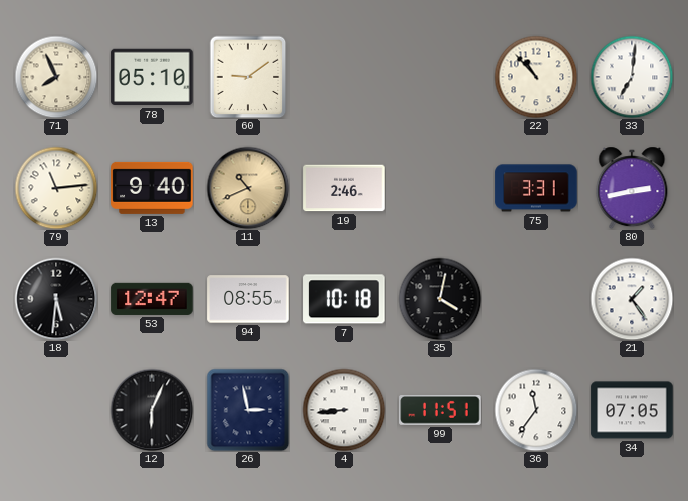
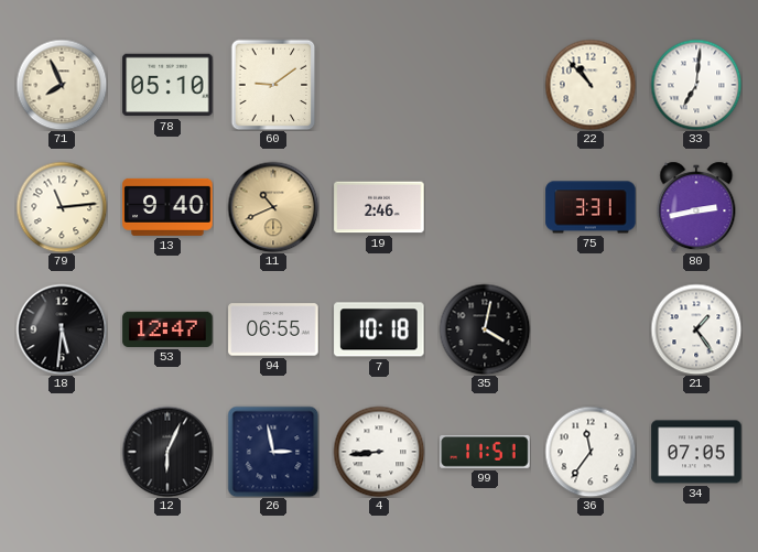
94: 08:55 -> 06:55
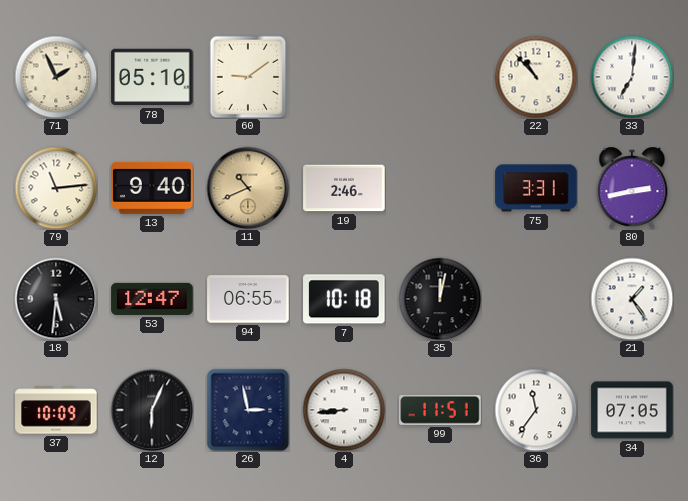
71: 7:56 -> 1:56
35: 4:02 -> 12:02
37: none -> 10:09
